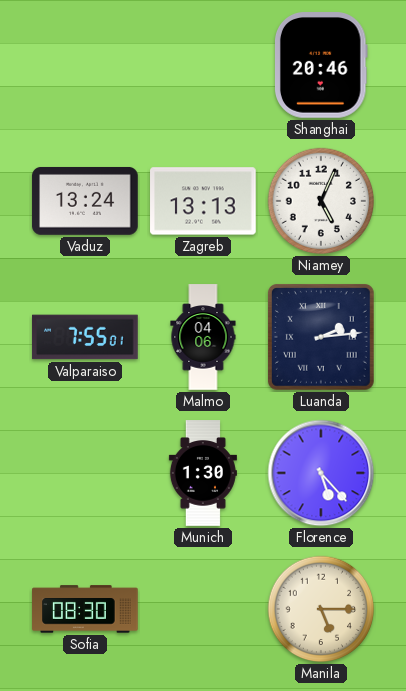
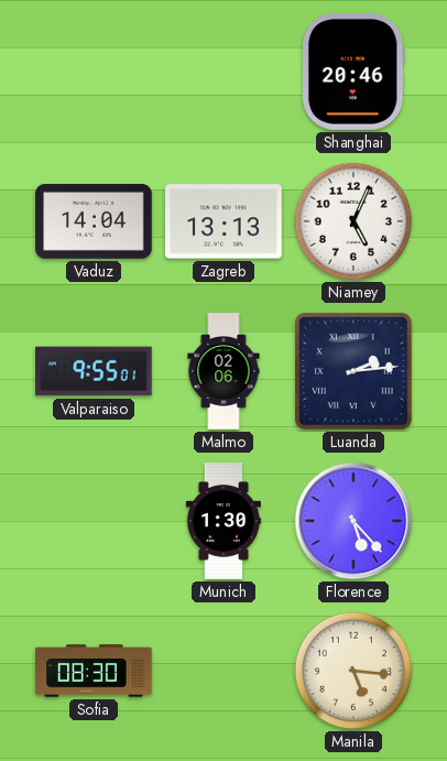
Vaduz: 13:24 -> 14:04
Valparaiso: 7:55 -> 9:55
Malmo: 04:06 -> 02:06
Manila: 5:15 -> 5:16
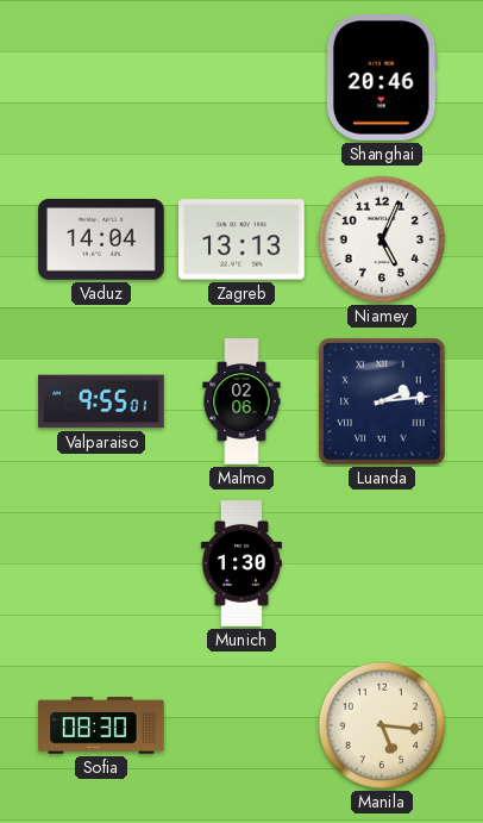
Florence: 5:23 -> none
